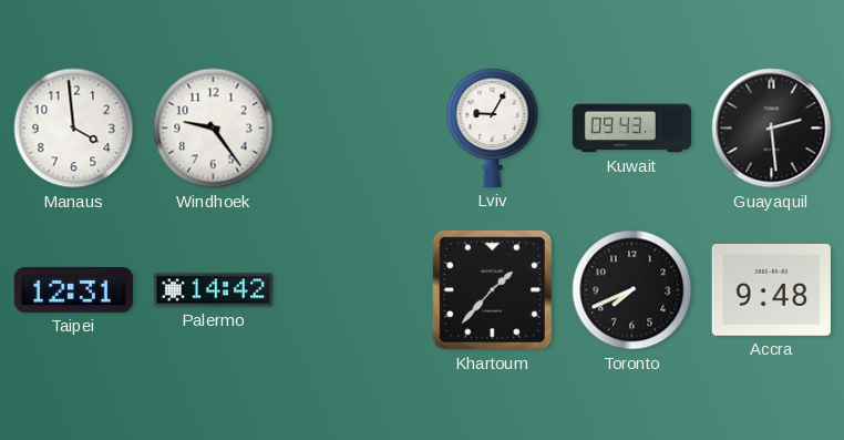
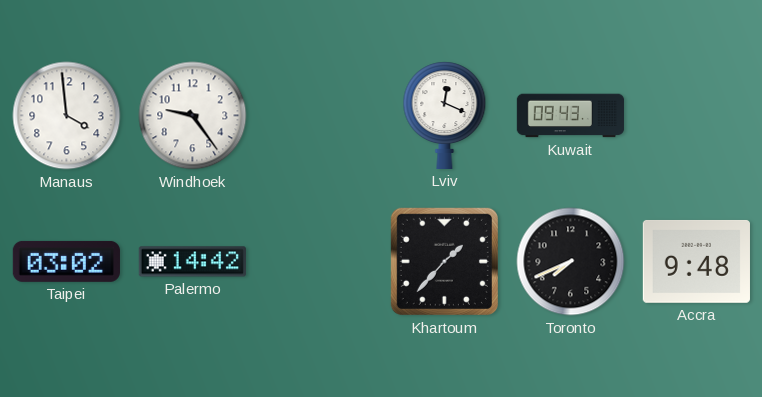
Lviv: 9:05 -> 12:19
Guayaquil: 2:29 -> none
Taipei: 12:31 -> 03:02
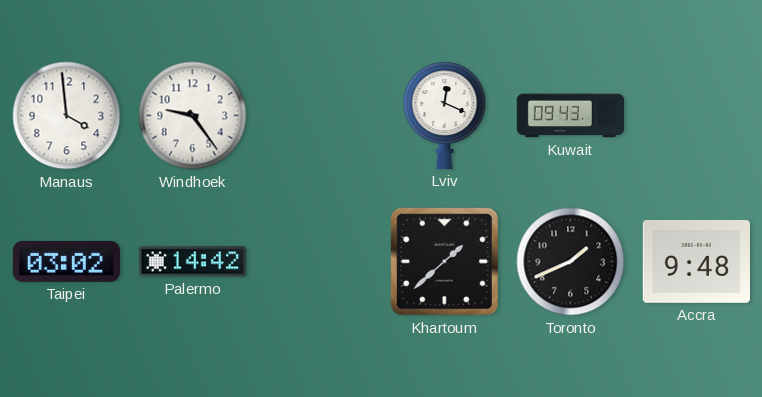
Khartoum: 1:37 -> 1:38
Toronto: 7:41 -> 1:41
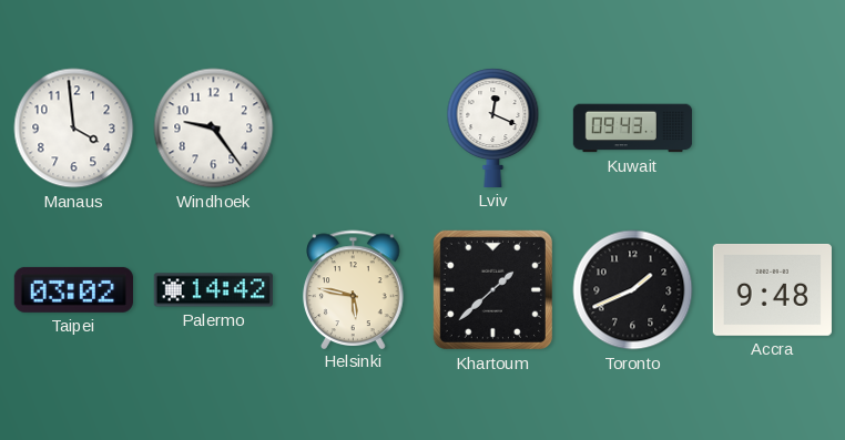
Helsinki: none -> 5:47
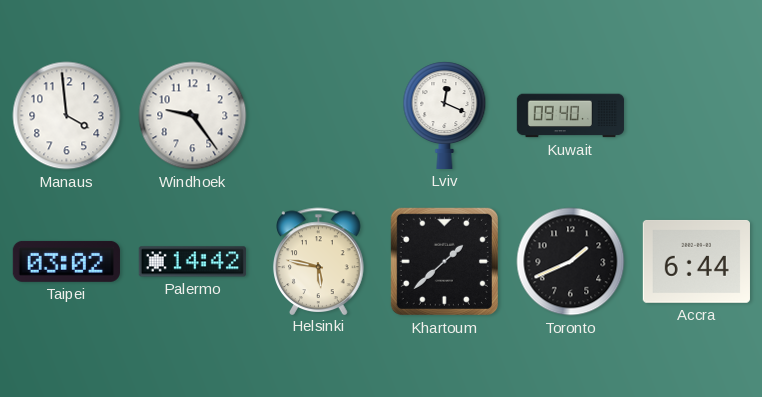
Kuwait: 09:43 -> 09:40
Accra: 9:48 -> 6:44
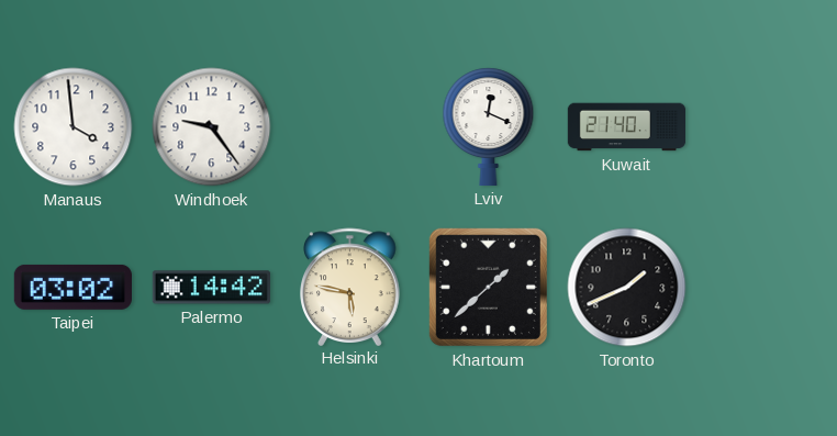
Kuwait: 09:40 -> 21:40
Accra: 6:44 -> none
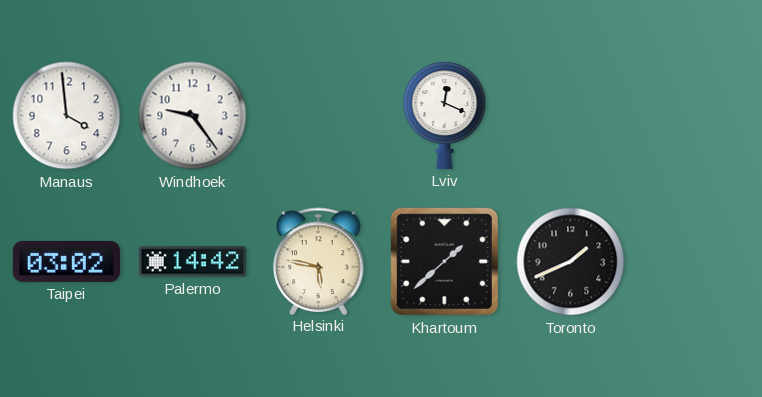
Kuwait: 21:40 -> none
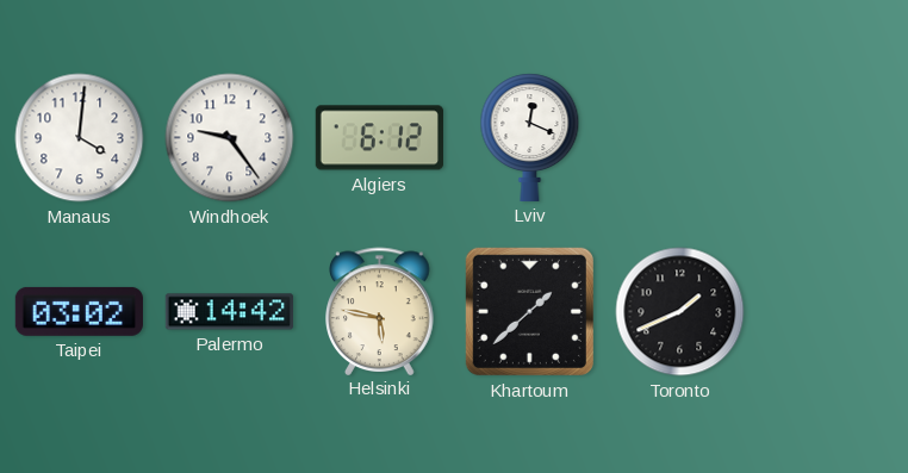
Manaus: 3:59 -> 4:01
Algiers: none -> 6:12
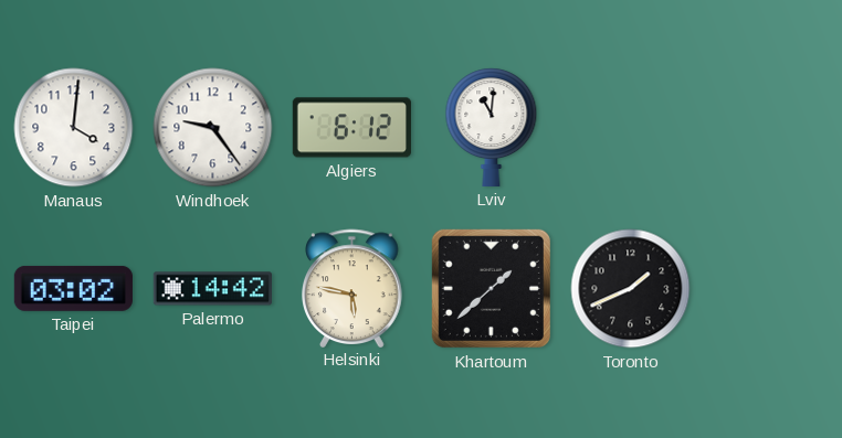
Lviv: 12:19 -> 11:01
